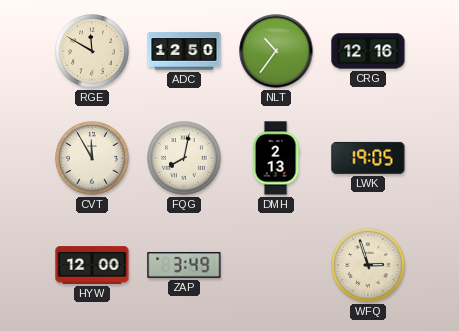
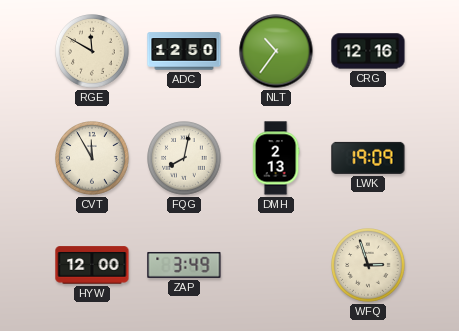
LWK: 19:05 -> 19:09
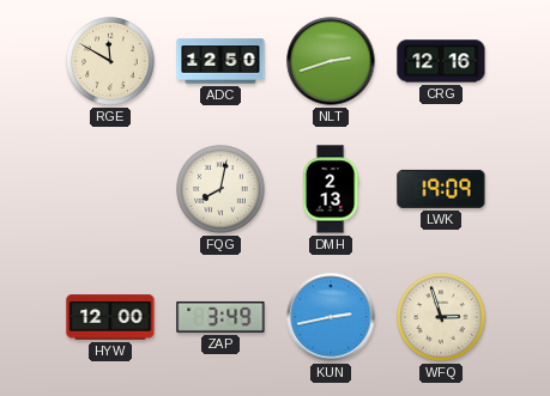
NLT: 10:36 -> 2:42
CVT: 11:55 -> none
KUN: none -> 2:43
